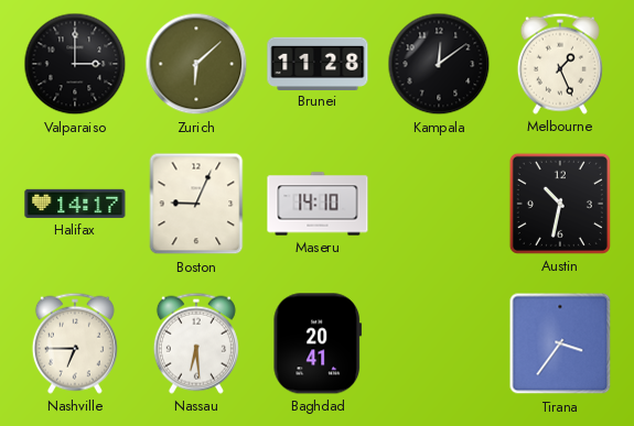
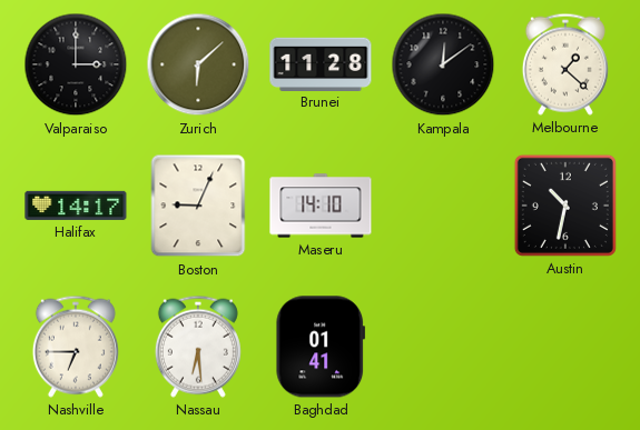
Melbourne: 1:26 -> 1:22
Baghdad: 20:41 -> 01:41
Tirana: 3:36 -> none
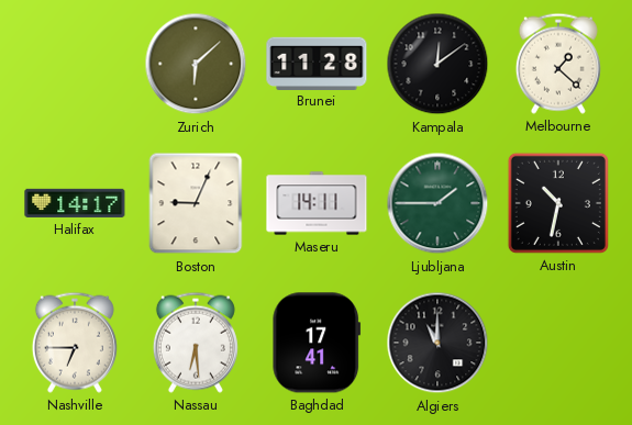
Valparaiso: 3:00 -> none
Maseru: 14:10 -> 14:11
Ljubljana: none -> 1:45
Baghdad: 01:41 -> 17:41
Algiers: none -> 11:00
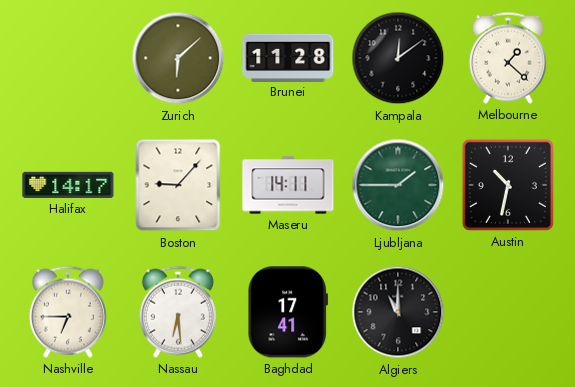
Boston: 9:04 -> 9:07
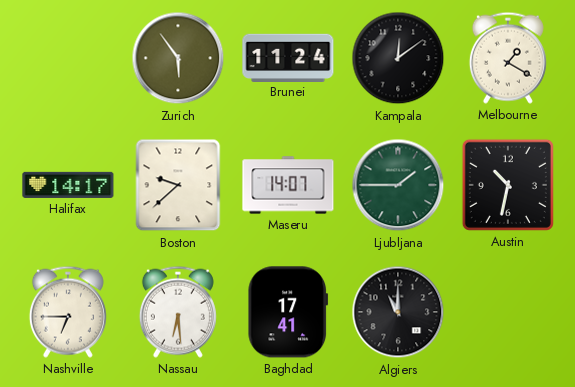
Zurich: 6:08 -> 5:54
Brunei: 11:28 -> 11:24
Melbourne: 1:22 -> 1:20
Boston: 9:07 -> 9:38
Maseru: 14:11 -> 14:07
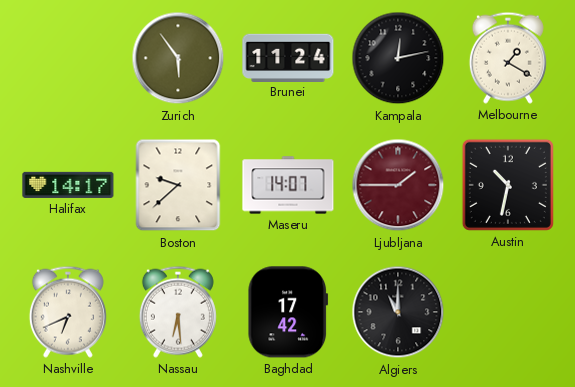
Kampala: 12:09 -> 12:13
Ljubljana dial: green -> burgundy
Nashville: 6:45 -> 6:41
Baghdad: 17:41 -> 17:42
